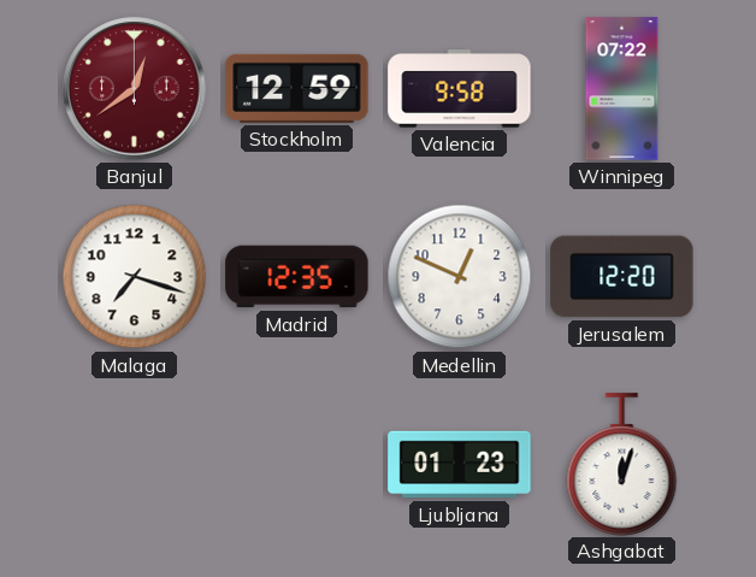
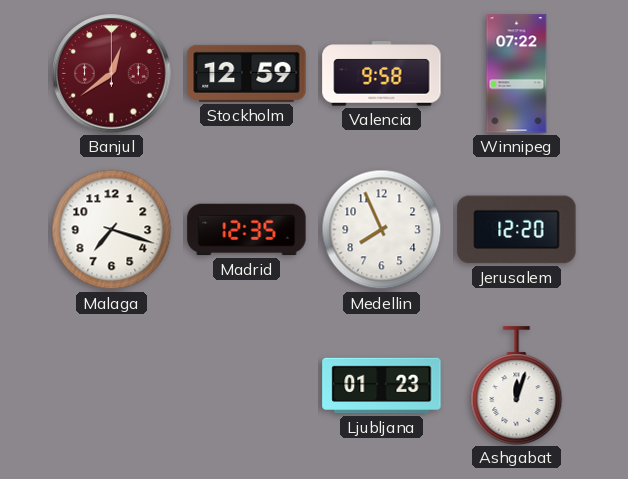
Medellin: 12:49 -> 7:56
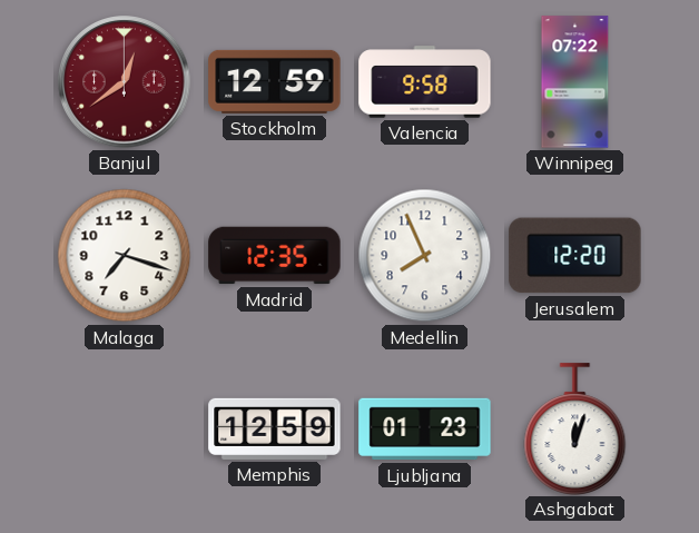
Memphis: none -> 12:59
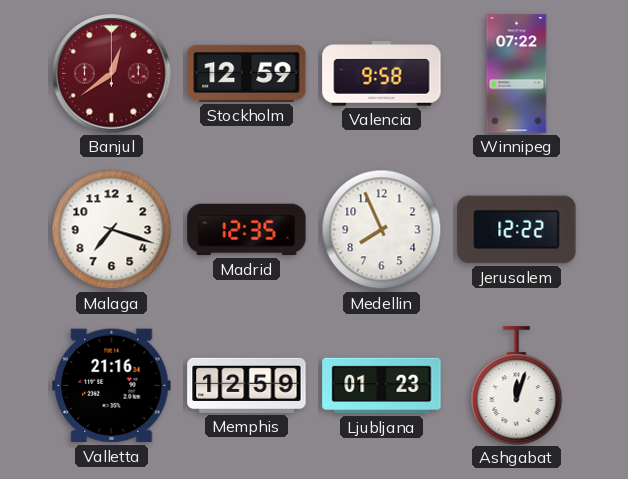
Jerusalem: 12:20 -> 12:22
Valletta: none -> 21:16
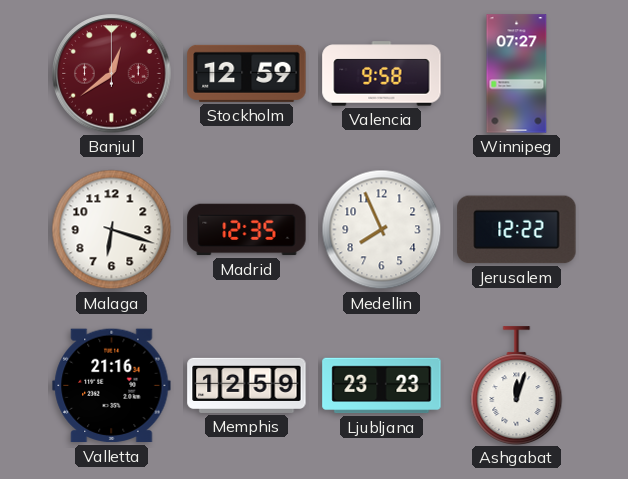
Winnipeg: 07:22 -> 07:27
Malaga: 7:18 -> 6:18
Ljubljana: 01:23 -> 23:23
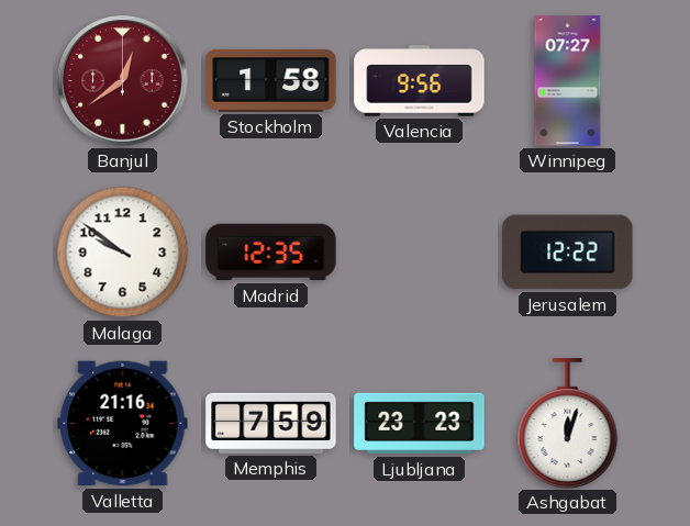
Stockholm: 12:59 -> 1:58
Valencia: 9:58 -> 9:56
Malaga: 6:18 -> 9:51
Medellin: 7:56 -> none
Memphis: 12:59 -> 7:59
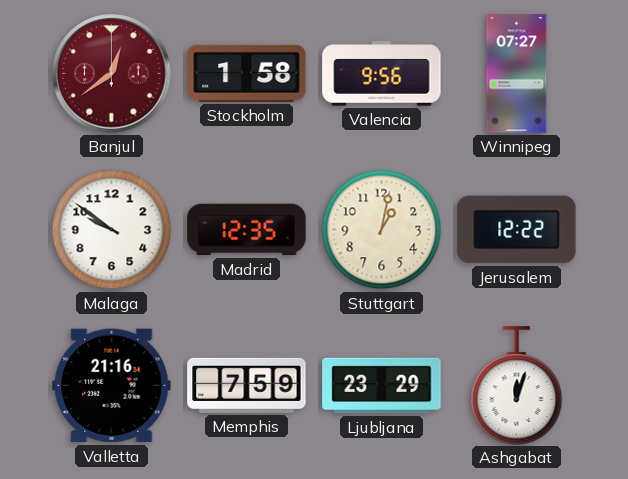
Stuttgart: none -> 1:02
Ljubljana: 23:23 -> 23:29
